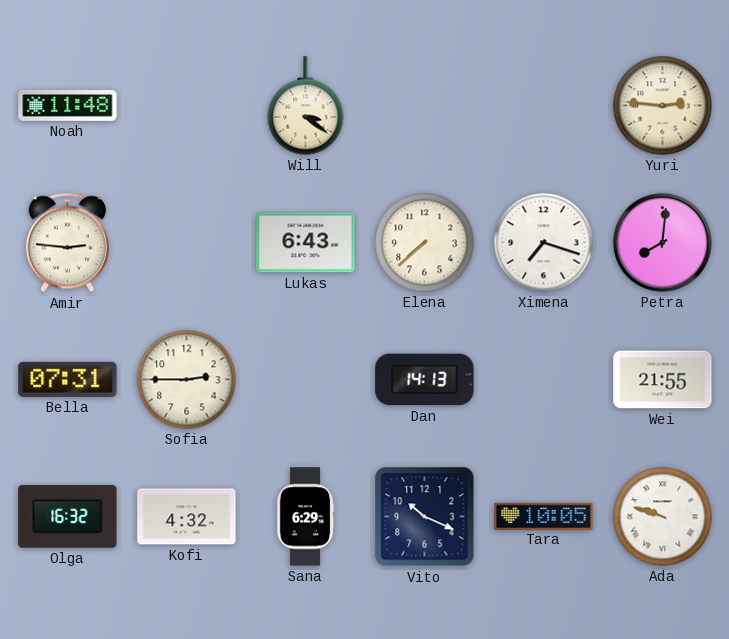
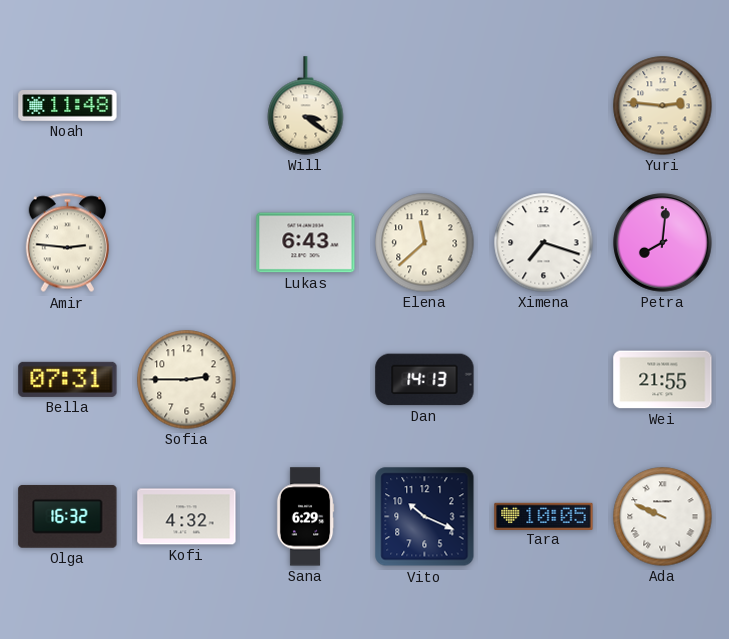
Elena: 7:38 -> 11:38
Ada: 9:48 -> 9:49
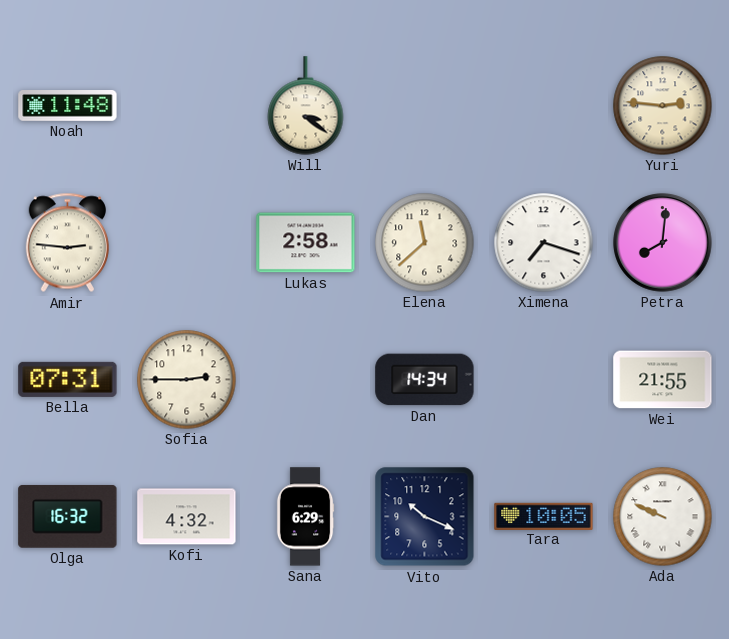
Lukas: 6:43 -> 2:58
Dan: 14:13 -> 14:34
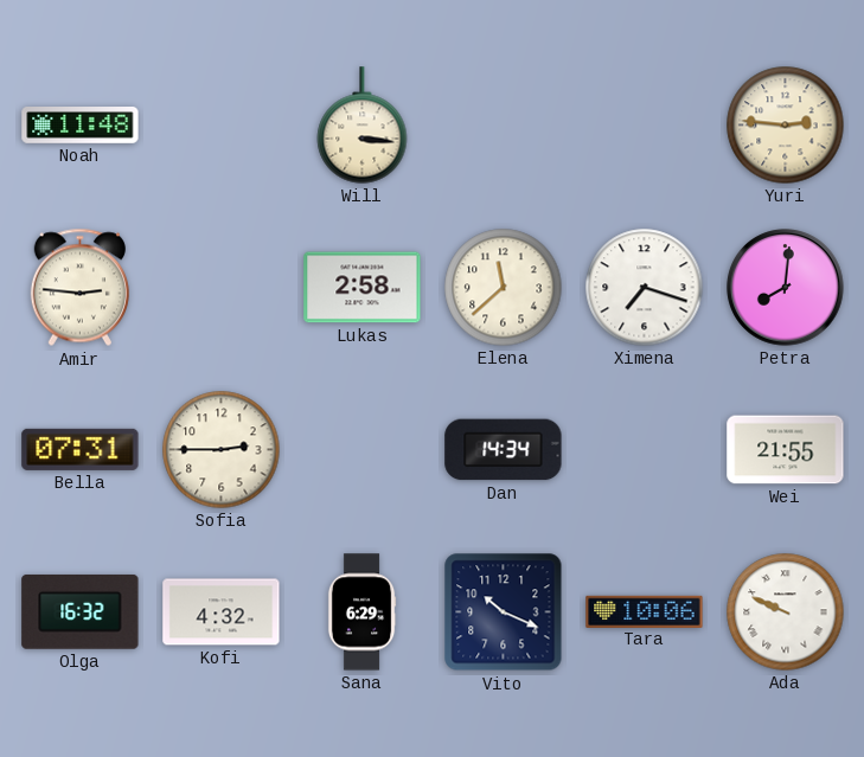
Will: 3:21 -> 3:16
Tara: 10:05 -> 10:06
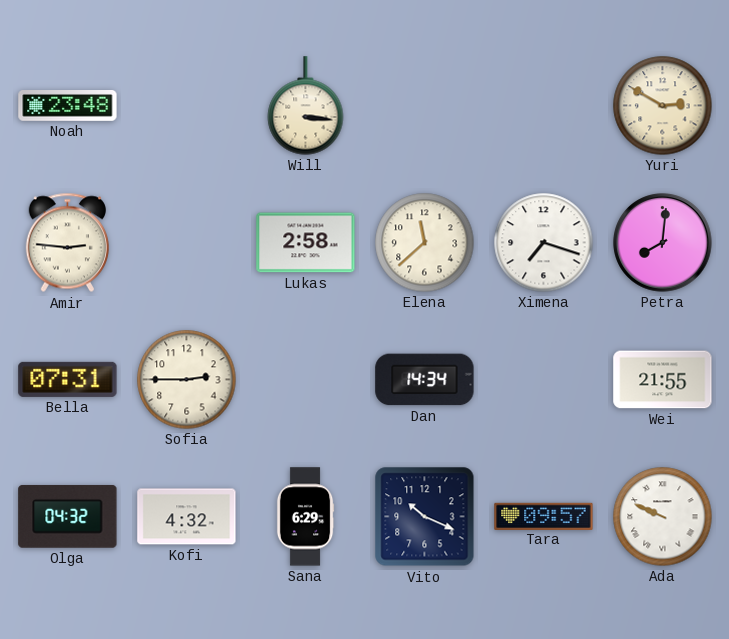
Noah: 11:48 -> 23:48
Yuri: 2:46 -> 2:50
Olga: 16:32 -> 04:32
Tara: 10:06 -> 09:57
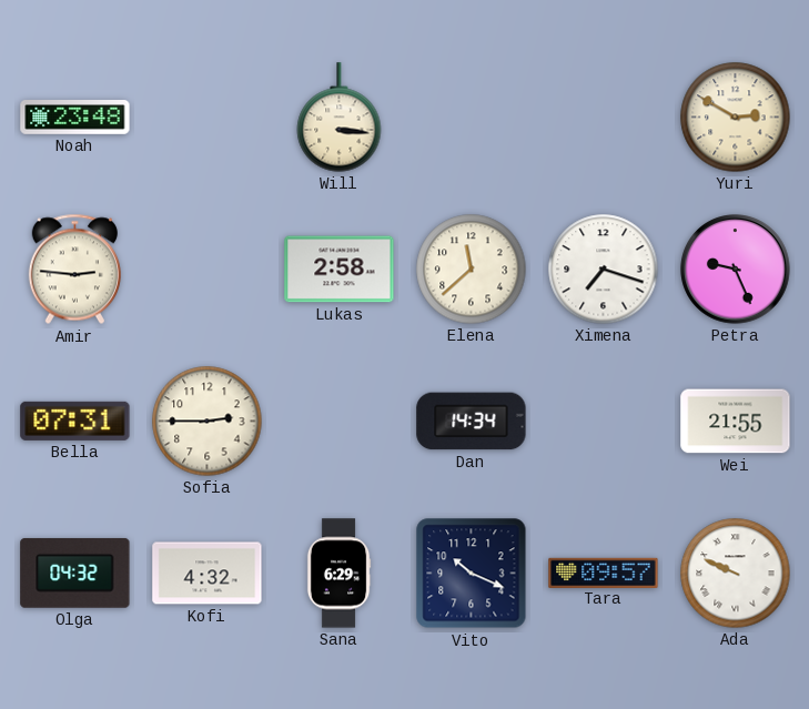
Petra: 8:01 -> 9:26
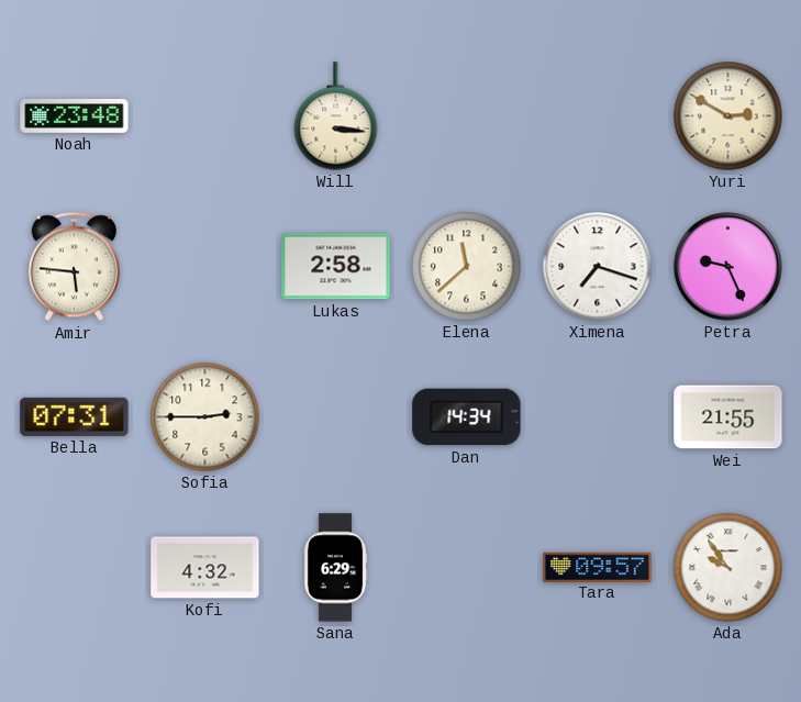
Amir: 2:46 -> 5:46
Olga: 04:32 -> none
Vito: 10:19 -> none
Ada: 9:49 -> 9:54
